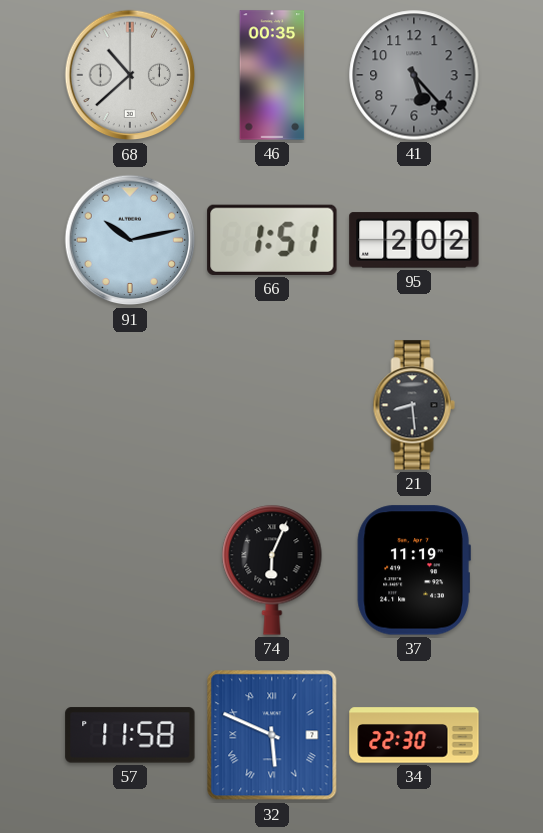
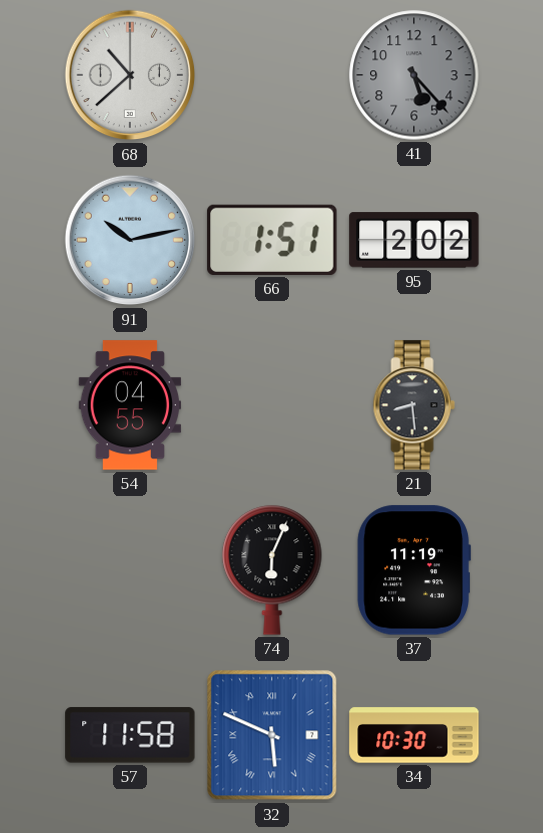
46: 00:35 -> none
54: none -> 04:55
34: 22:30 -> 10:30
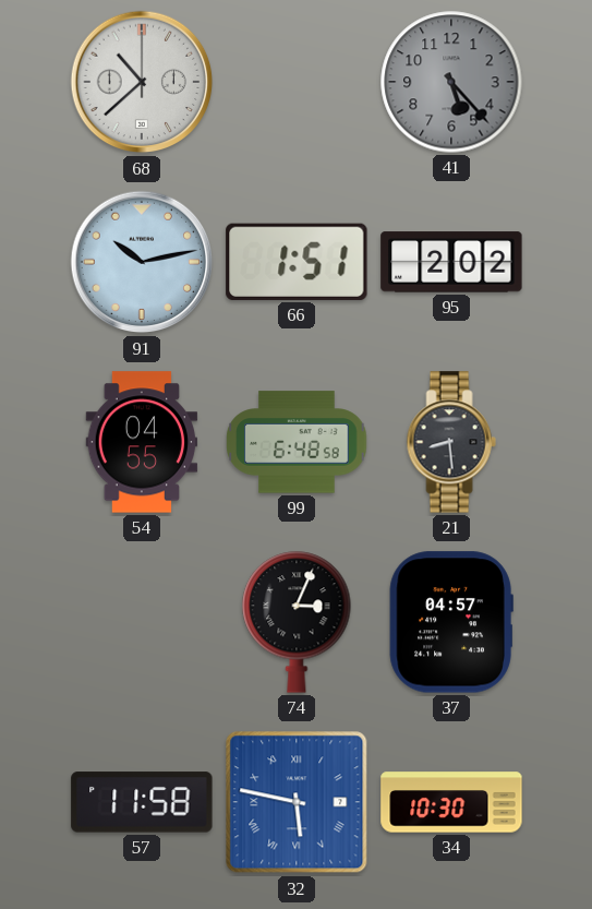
99: none -> 6:48
74: 6:04 -> 3:04
37: 11:19 -> 04:57
32: 5:49 -> 5:47
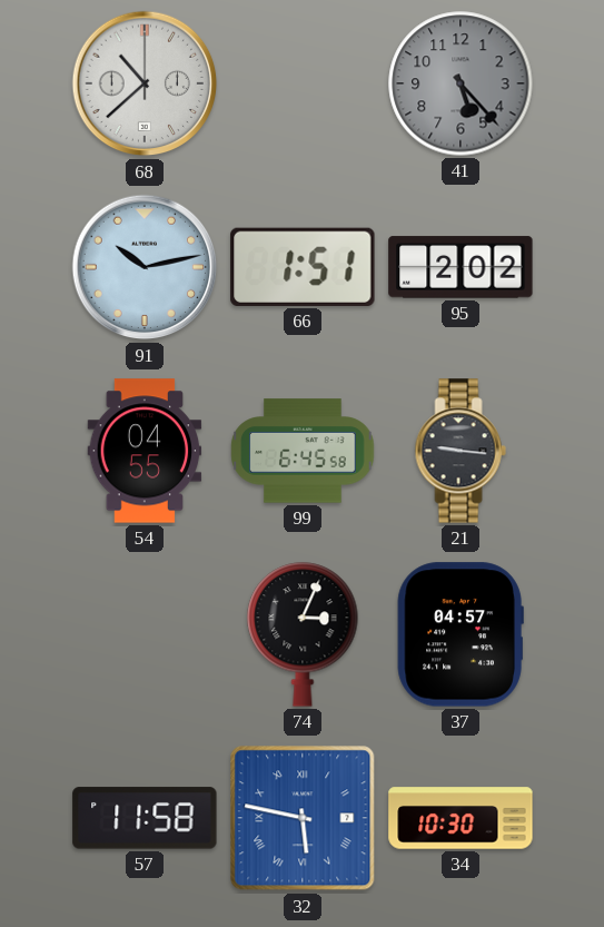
99: 6:48 -> 6:45
21: 8:29 -> 9:16
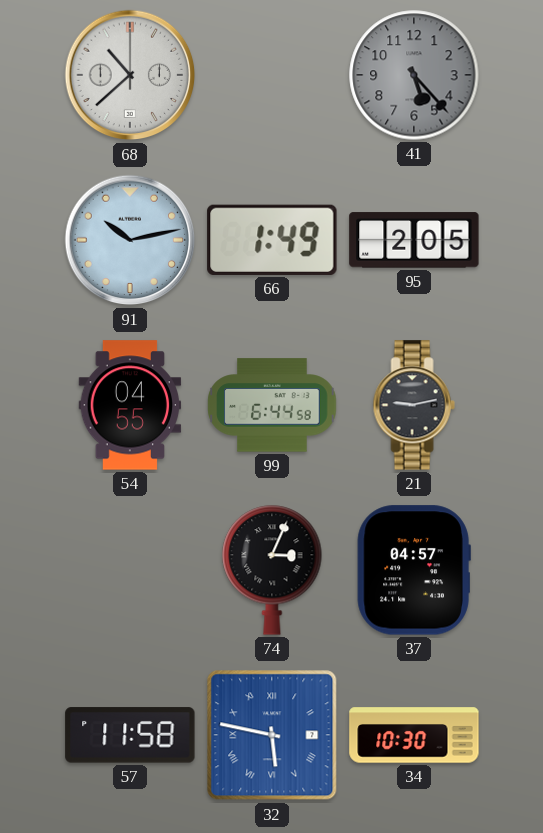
66: 1:51 -> 1:49
95: 2:02 -> 2:05
99: 6:45 -> 6:44
21: 9:16 -> 9:13
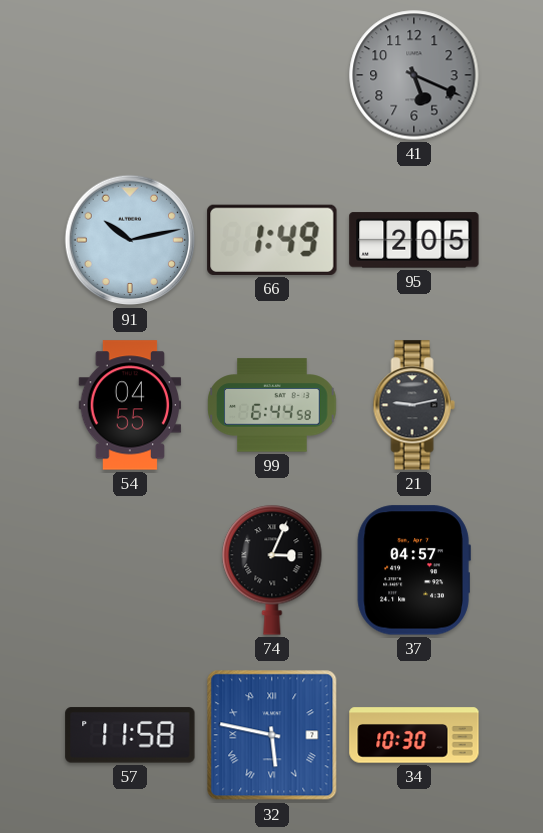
68: 10:38 -> none
41: 5:23 -> 5:19
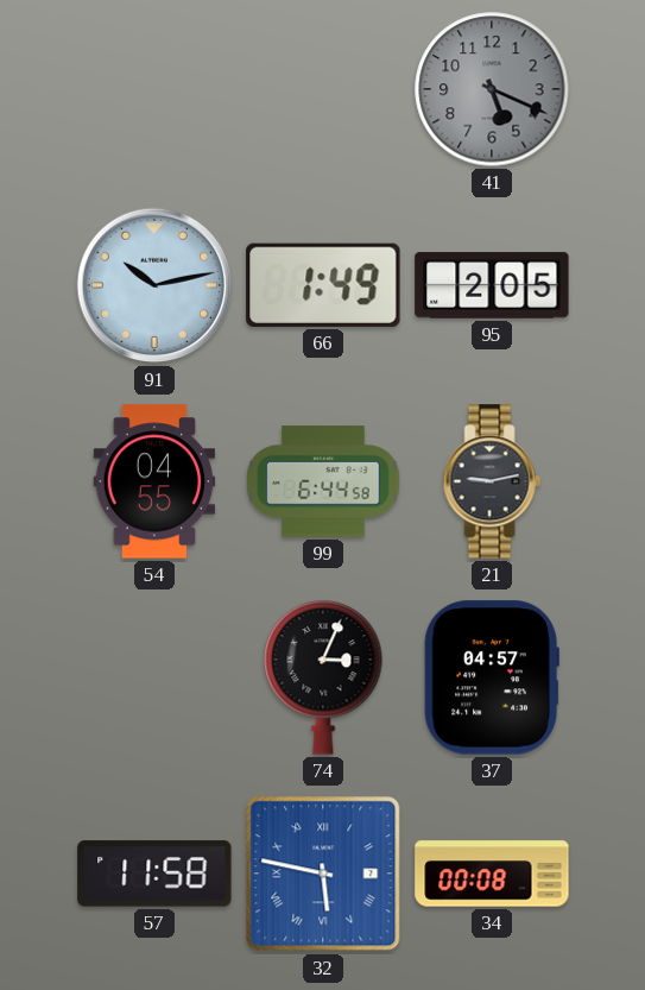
34: 10:30 -> 00:08
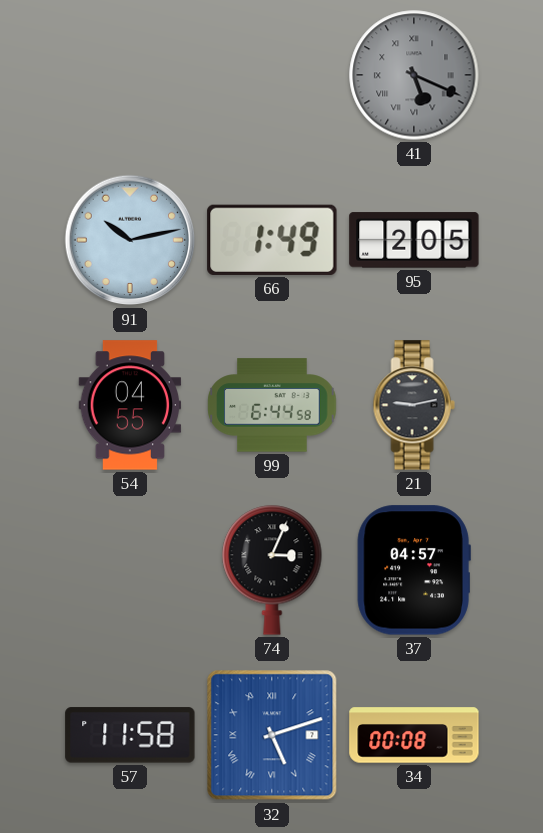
41 numerals: Arabic -> Roman
32: 5:47 -> 5:12
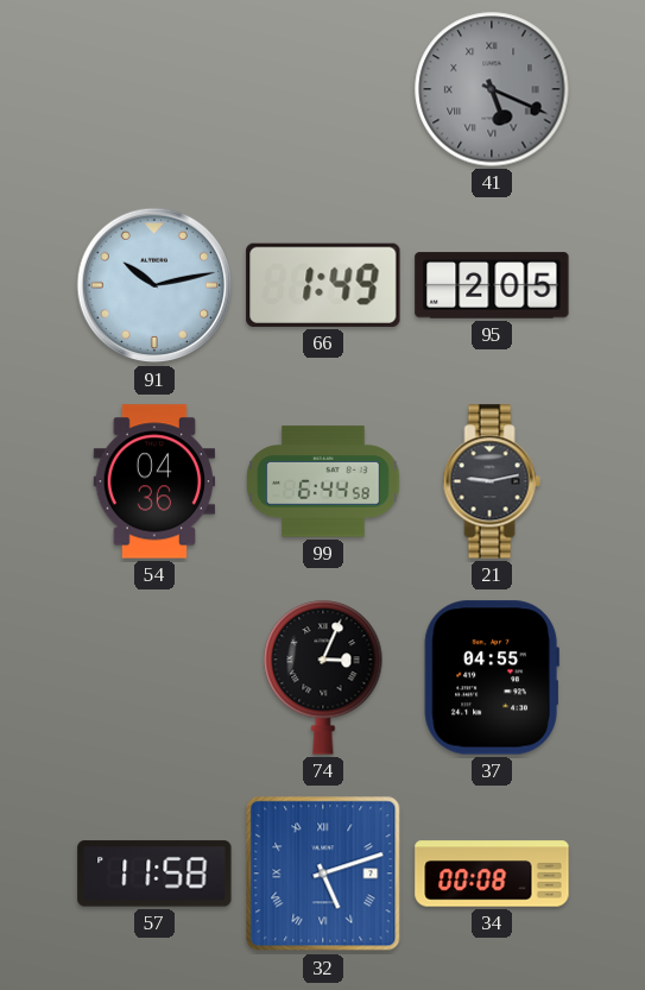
54: 04:55 -> 04:36
37: 04:57 -> 04:55
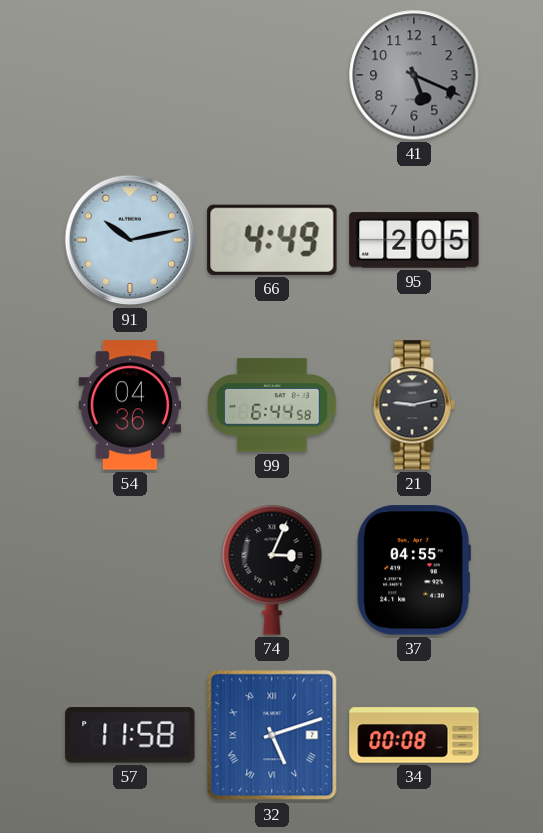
41 numerals: Roman -> Arabic
66: 1:49 -> 4:49
